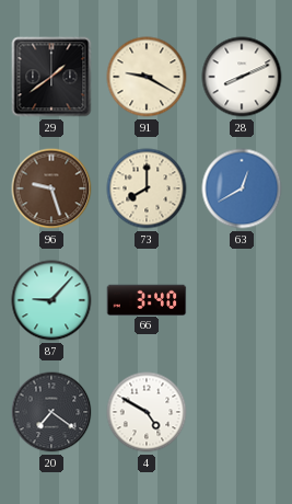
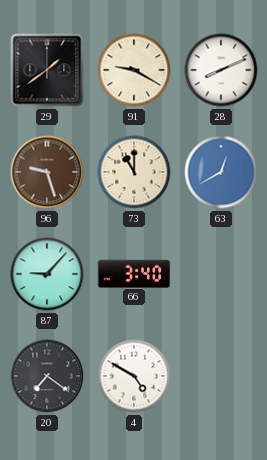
73: 8:00 -> 11:00
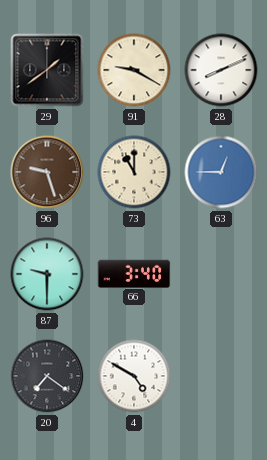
63: 12:40 -> 12:45
87: 9:07 -> 9:30
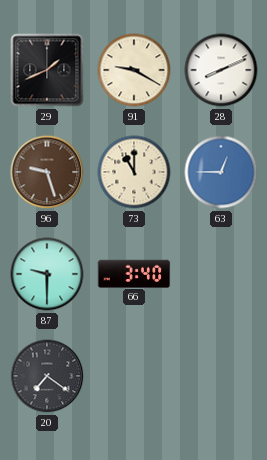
29: 1:39 -> 1:41
4: 4:50 -> none
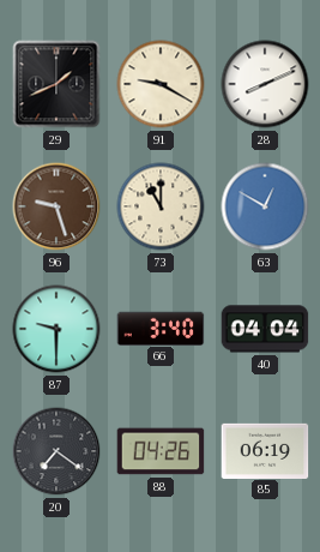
63: 12:45 -> 12:50
40: none -> 04:04
88: none -> 04:26
85: none -> 06:19
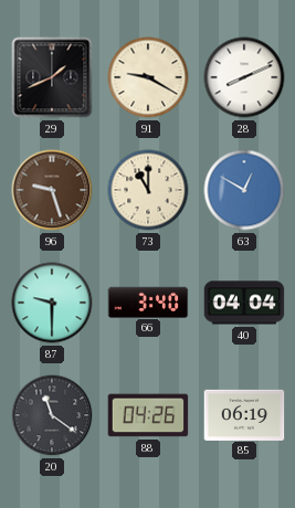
20: 7:21 -> 11:21
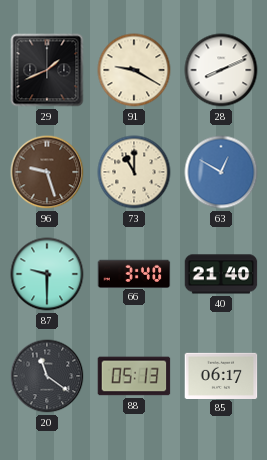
40: 04:04 -> 21:40
88: 04:26 -> 05:13
85: 06:19 -> 06:17
